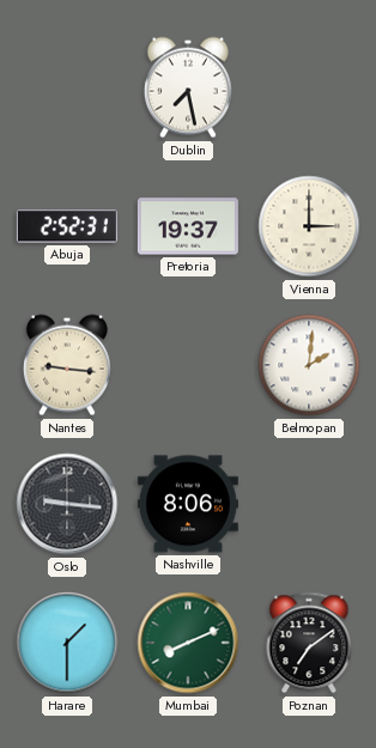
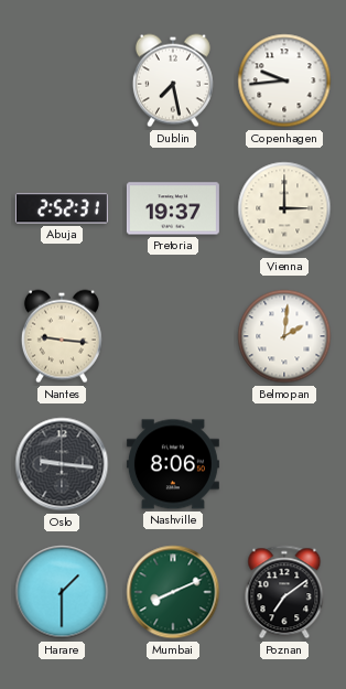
Copenhagen: none -> 9:44
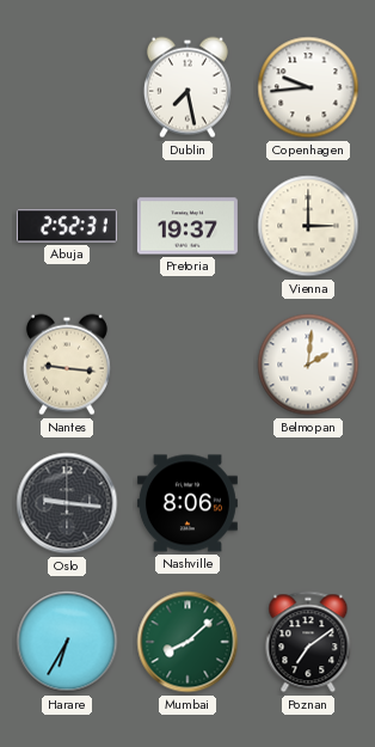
Harare: 1:30 -> 6:35
Mumbai: 8:11 -> 8:08
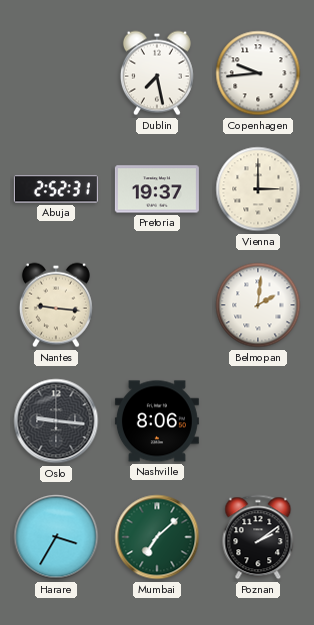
Harare: 6:35 -> 3:35
Mumbai: 8:08 -> 7:08
Poznan: 7:09 -> 2:09
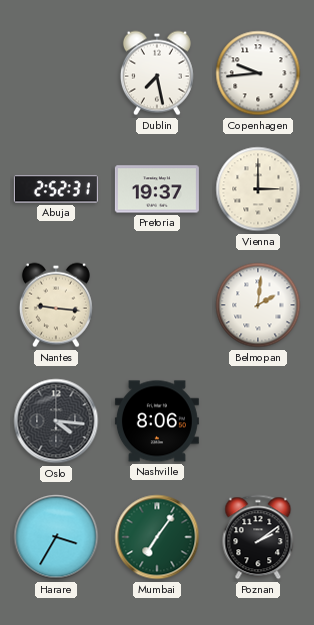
Oslo: 9:16 -> 4:16
Mumbai: 7:08 -> 7:06
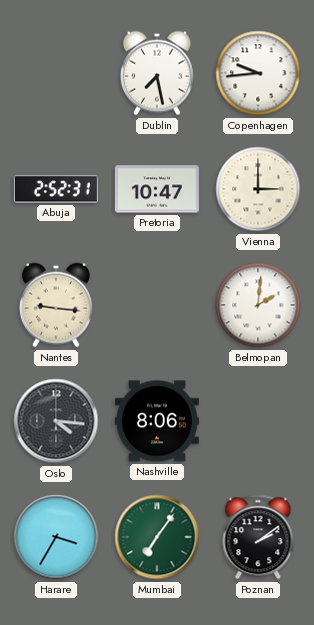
Pretoria: 19:37 -> 10:47
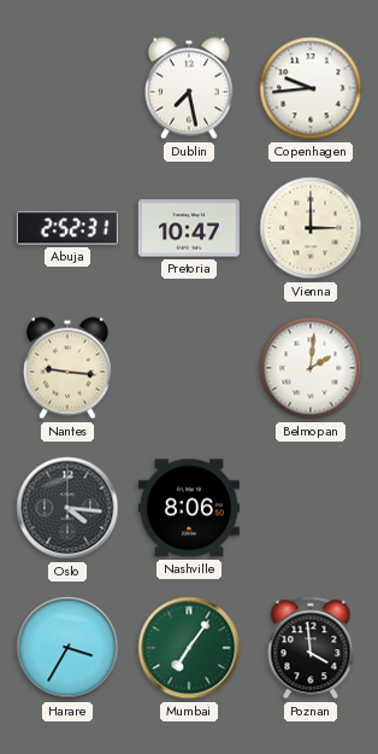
Poznan: 2:09 -> 3:59
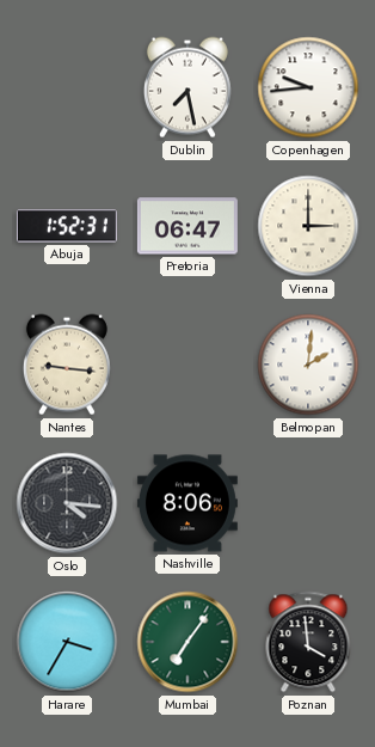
Abuja: 2:52 -> 1:52
Pretoria: 10:47 -> 06:47
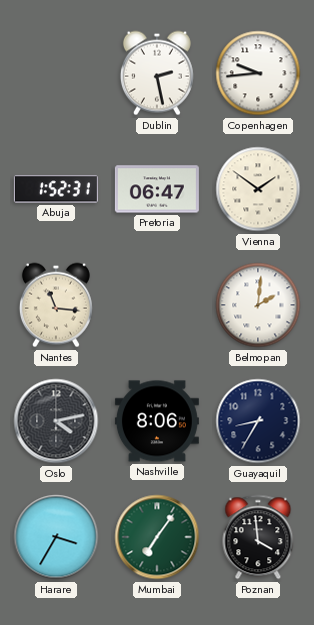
Dublin: 7:28 -> 2:28
Vienna: 3:00 -> 1:51
Nantes: 9:16 -> 11:16
Oslo: 4:16 -> 4:13
Guayaquil: none -> 8:35
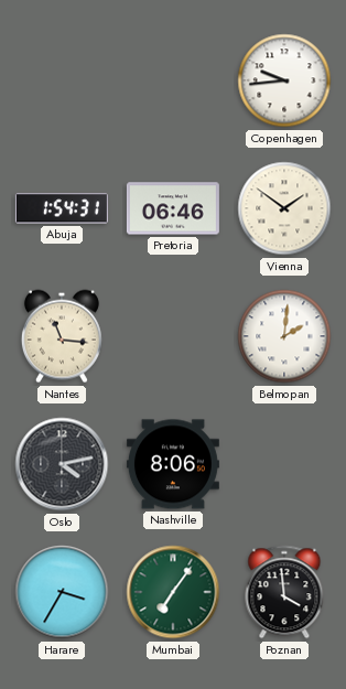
Dublin: 2:28 -> none
Abuja: 1:52 -> 1:54
Pretoria: 06:47 -> 06:46
Guayaquil: 8:35 -> none
